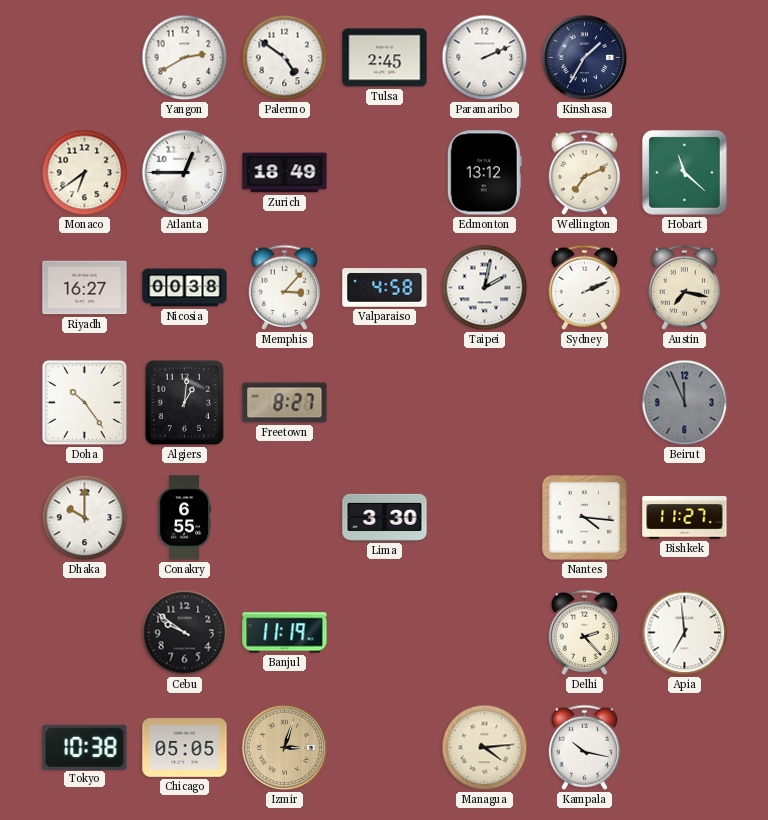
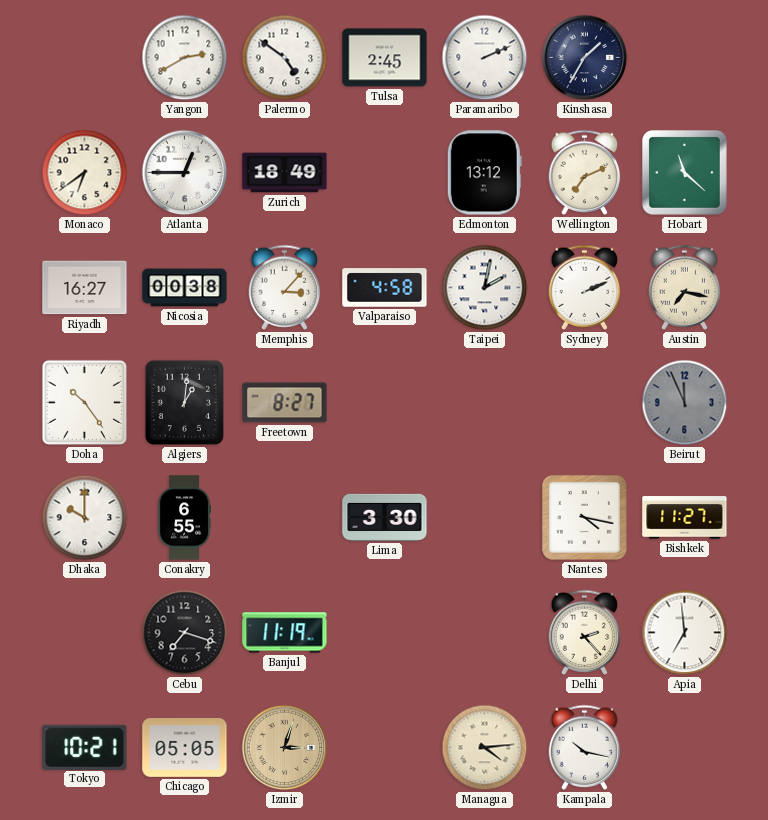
Nantes: 4:16 -> 4:17
Cebu: 9:51 -> 7:18
Tokyo: 10:38 -> 10:21
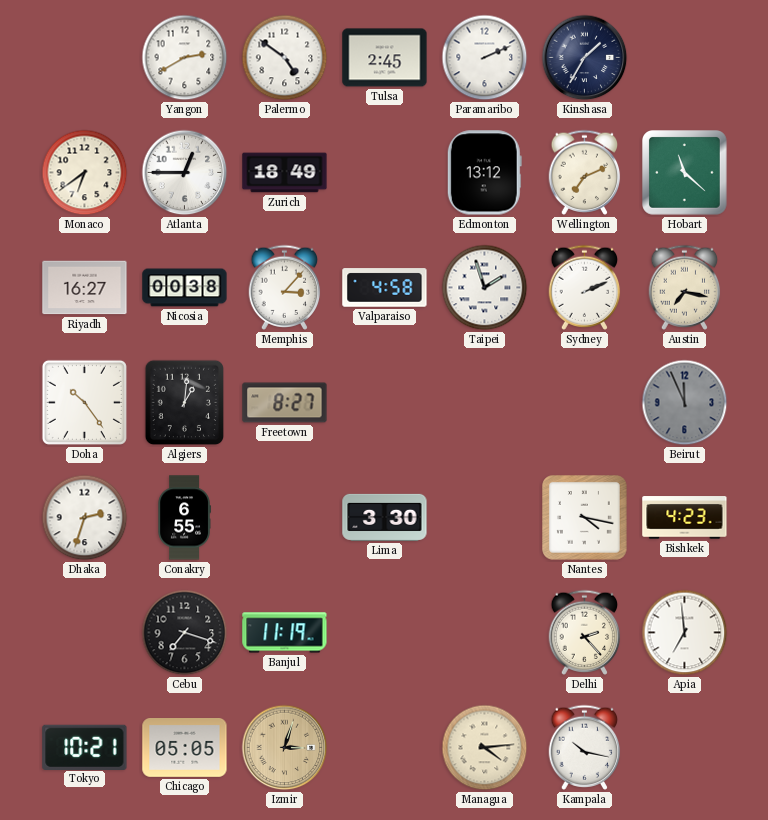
Taipei: 2:02 -> 1:57
Dhaka: 10:00 -> 2:33
Bishkek: 11:27 -> 4:23
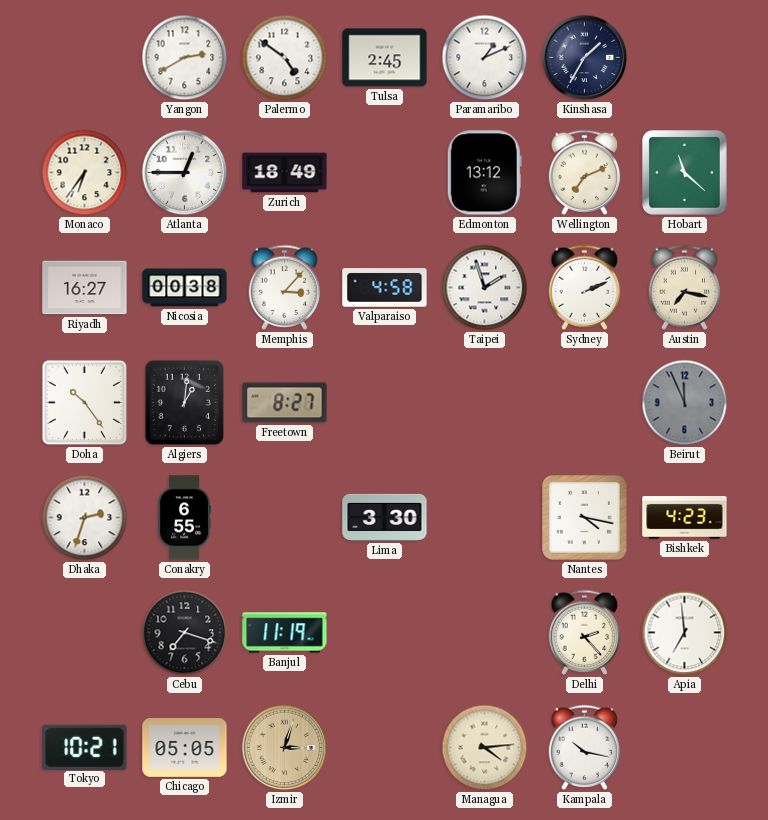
Paramaribo: 2:11 -> 1:11
Monaco: 6:39 -> 6:36
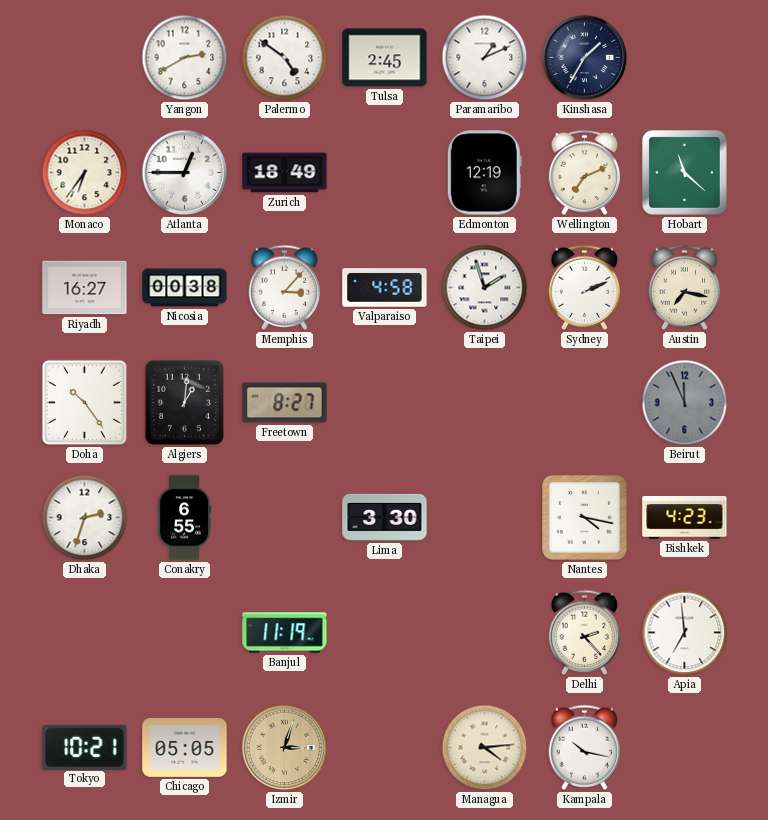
Edmonton: 13:12 -> 12:19
Cebu: 7:18 -> none
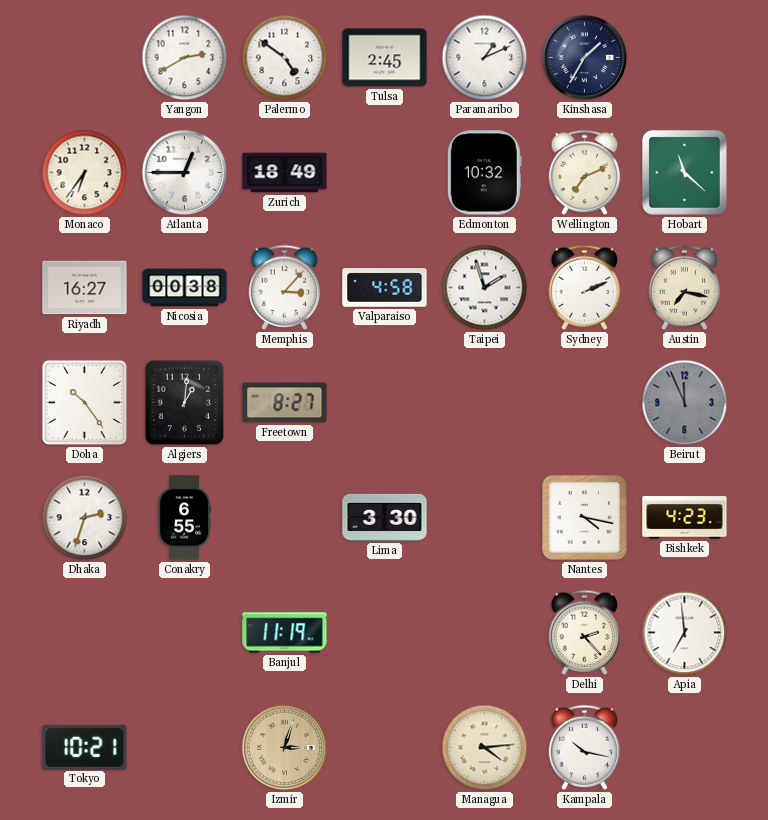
Edmonton: 12:19 -> 10:32
Chicago: 05:05 -> none
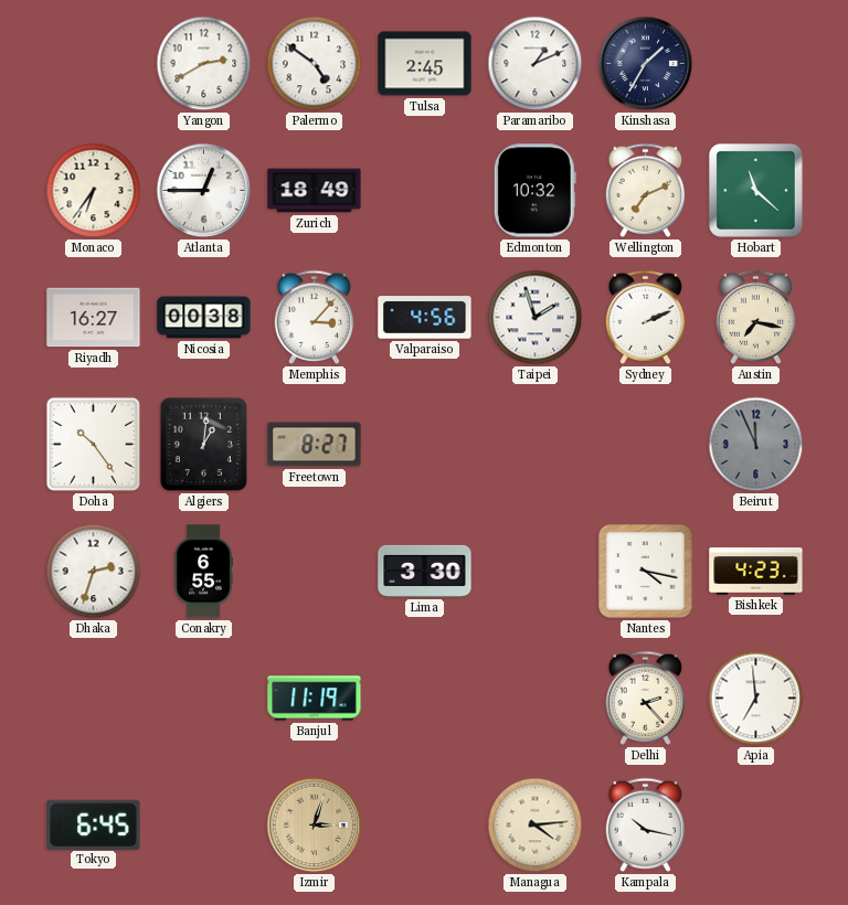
Valparaiso: 4:58 -> 4:56
Tokyo: 10:21 -> 6:45
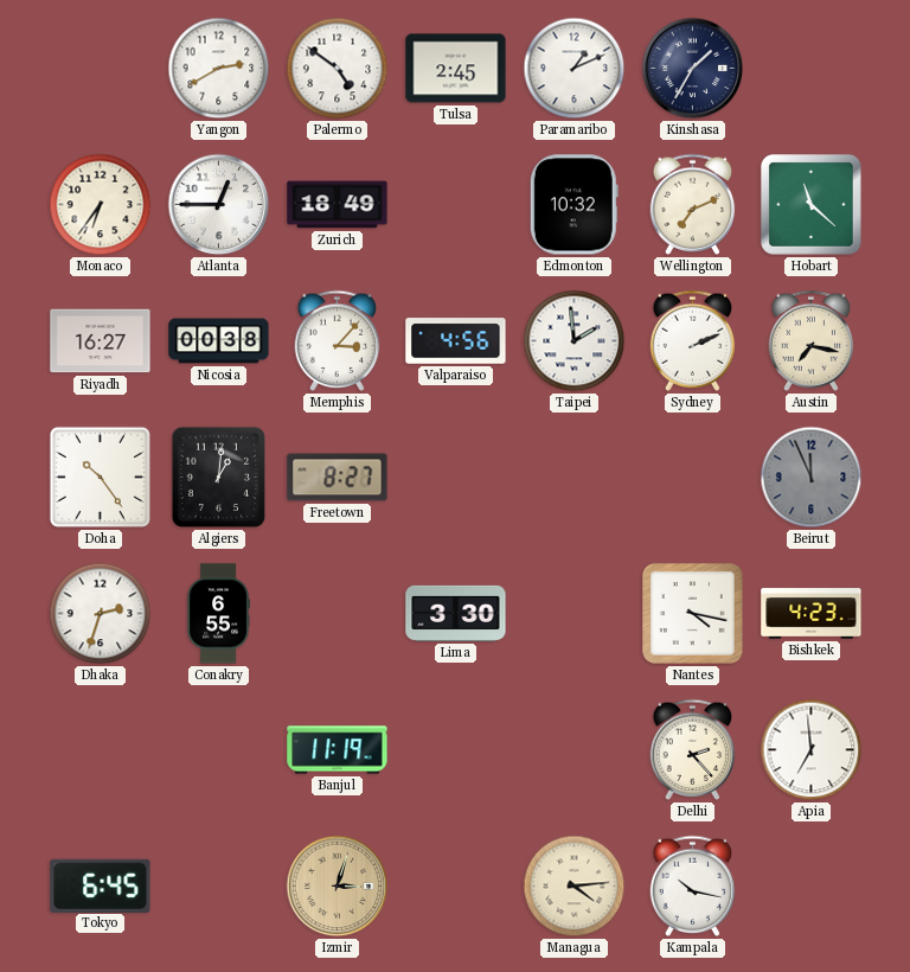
Taipei: 1:57 -> 1:59
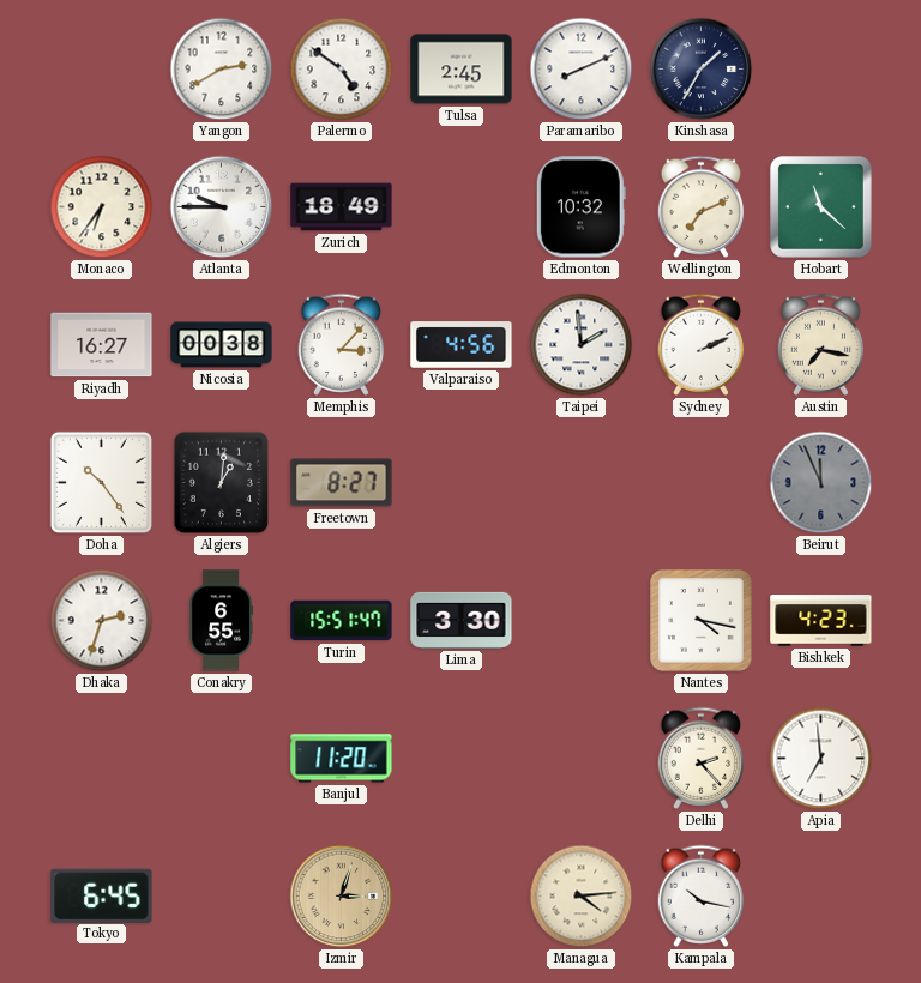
Paramaribo: 1:11 -> 8:11
Atlanta: 12:45 -> 9:45
Turin: none -> 15:51
Banjul: 11:19 -> 11:20
